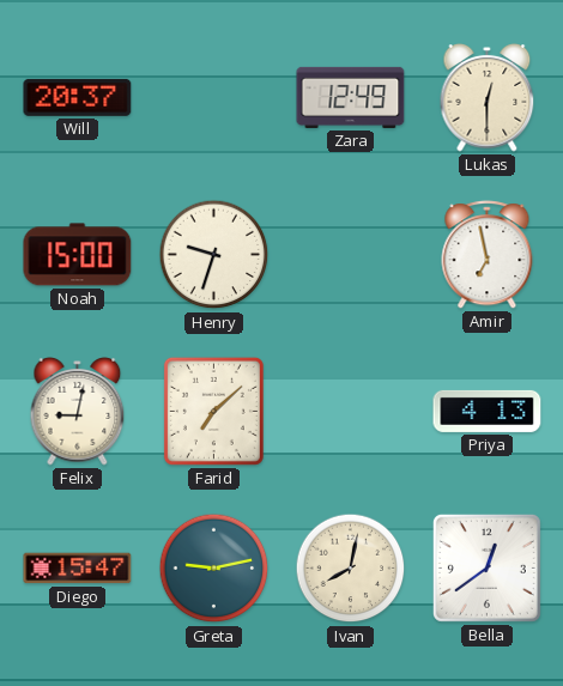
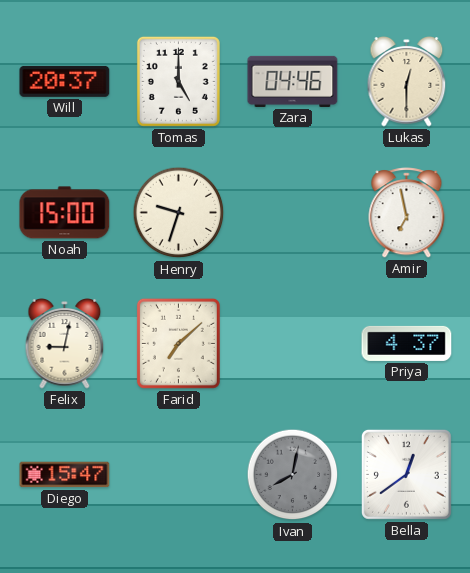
Tomas: none -> 5:00
Zara: 12:49 -> 04:46
Priya: 4:13 -> 4:37
Greta: 9:13 -> none
Ivan dial: cream -> grey
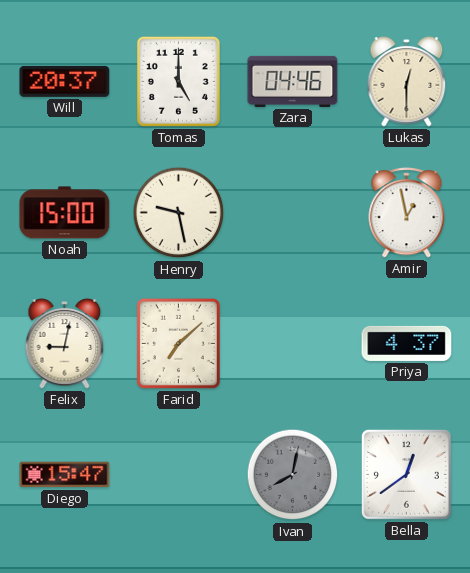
Henry: 9:33 -> 9:28
Amir: 6:58 -> 12:58
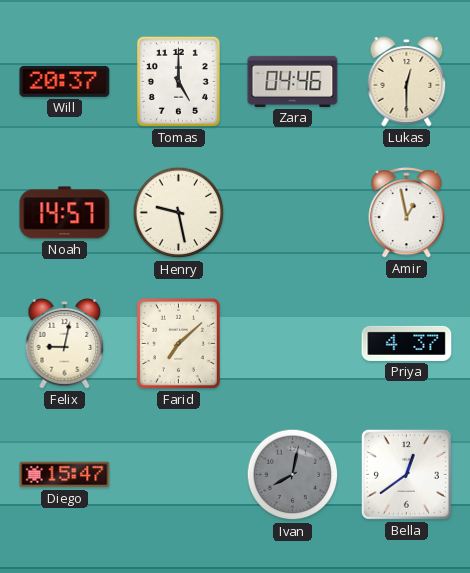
Noah: 15:00 -> 14:57
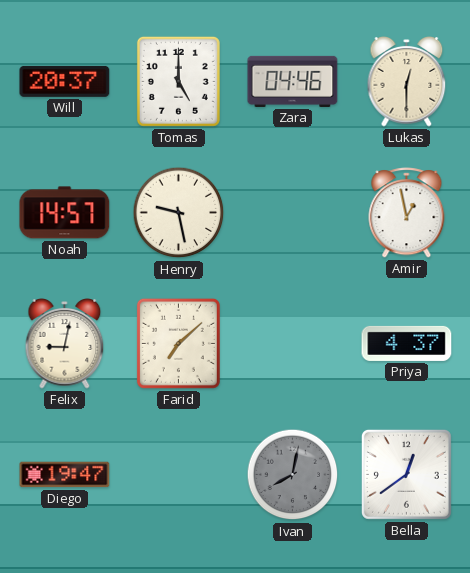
Diego: 15:47 -> 19:47
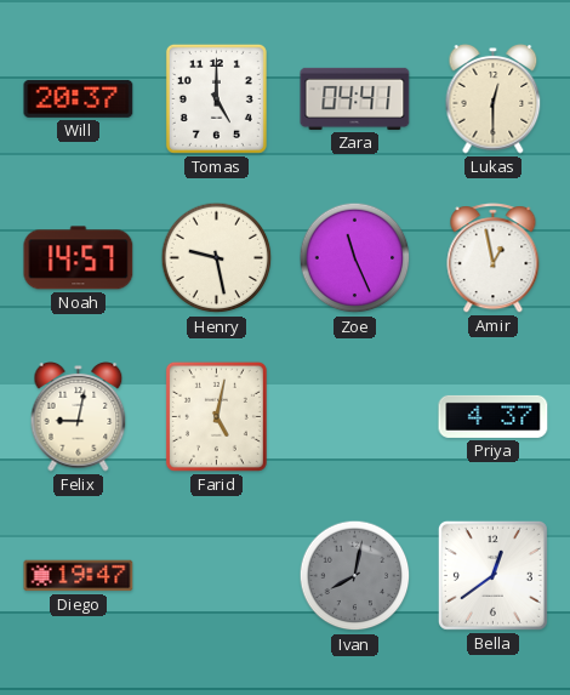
Zara: 04:46 -> 04:41
Zoe: none -> 11:26
Farid: 7:08 -> 5:02
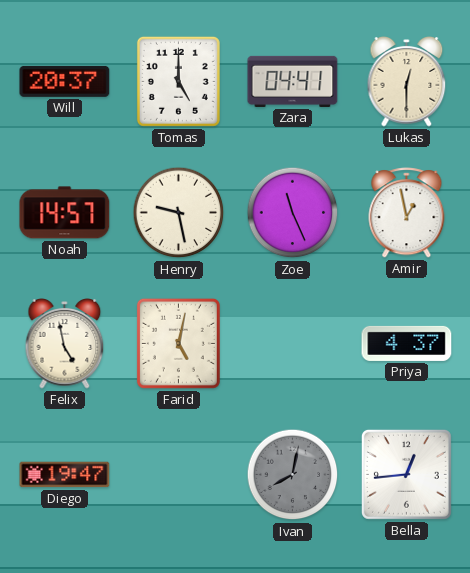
Felix: 9:02 -> 4:58
Bella: 12:39 -> 12:44
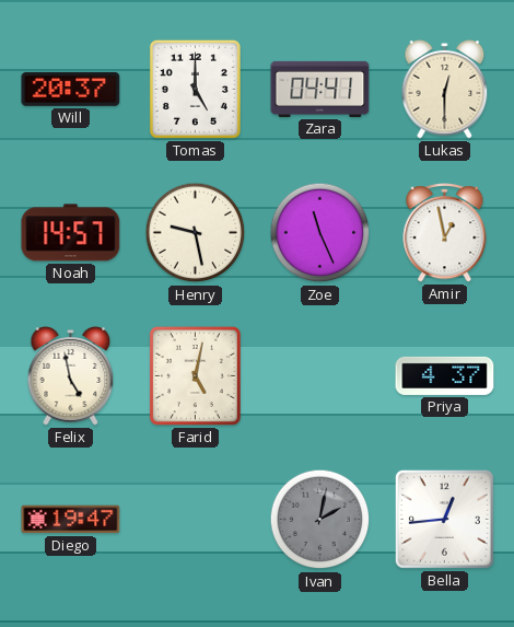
Ivan: 8:02 -> 2:02
